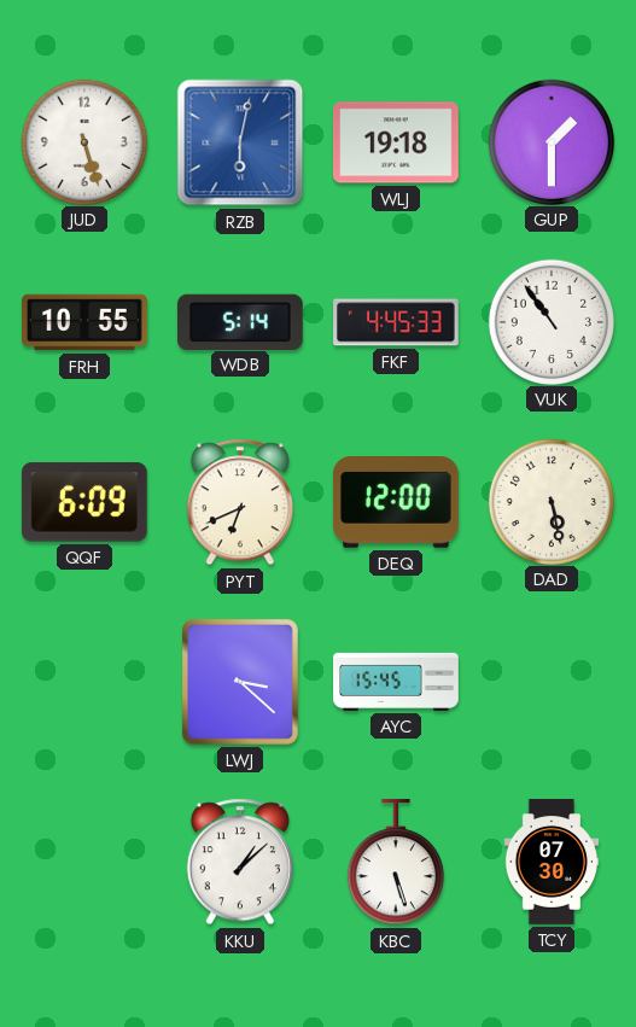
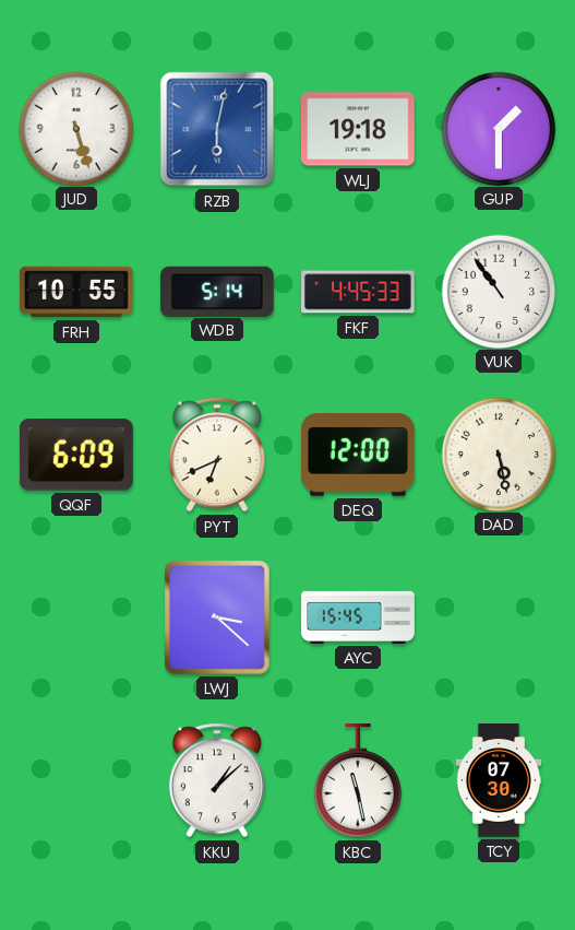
KBC: 5:27 -> 11:28
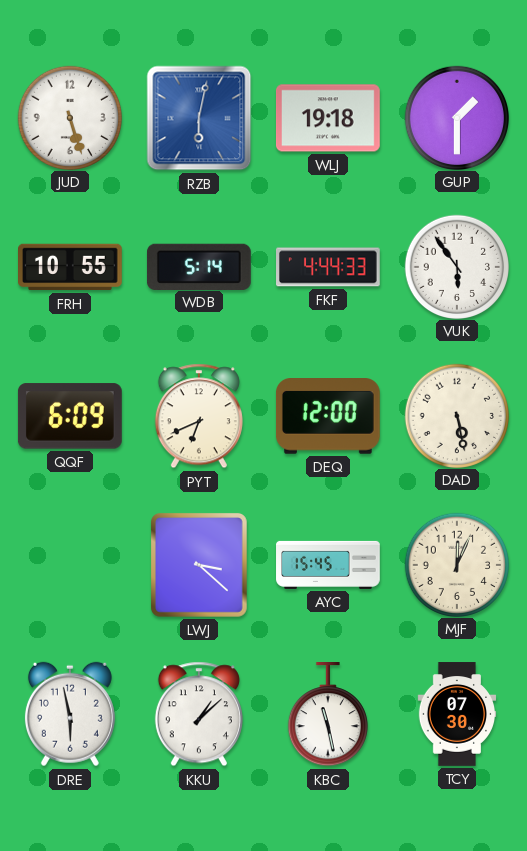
FKF: 4:45 -> 4:44
VUK: 10:54 -> 5:54
MJF: none -> 12:04
DRE: none -> 5:58
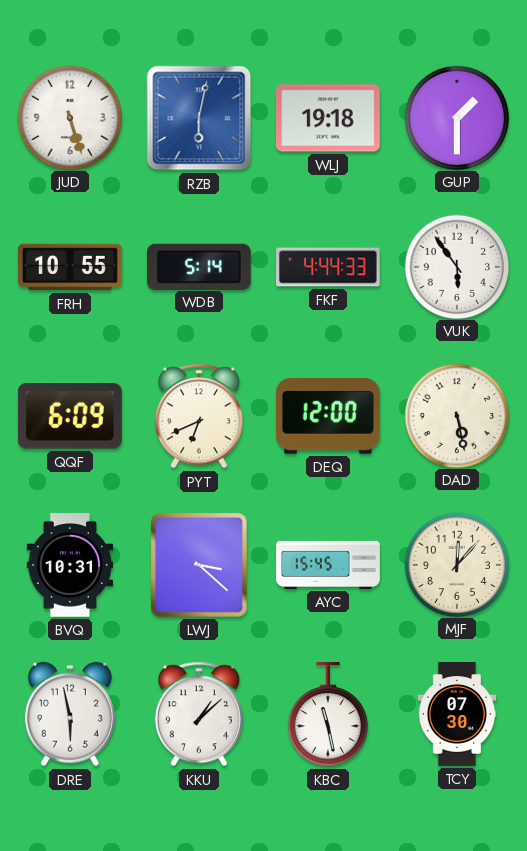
BVQ: none -> 10:31
MJF: 12:04 -> 12:07
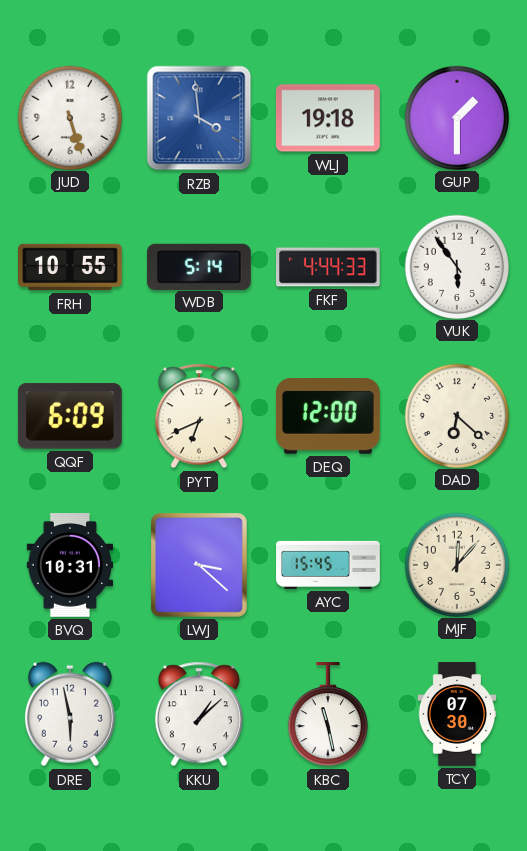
RZB: 6:02 -> 3:59
DAD: 5:28 -> 6:22
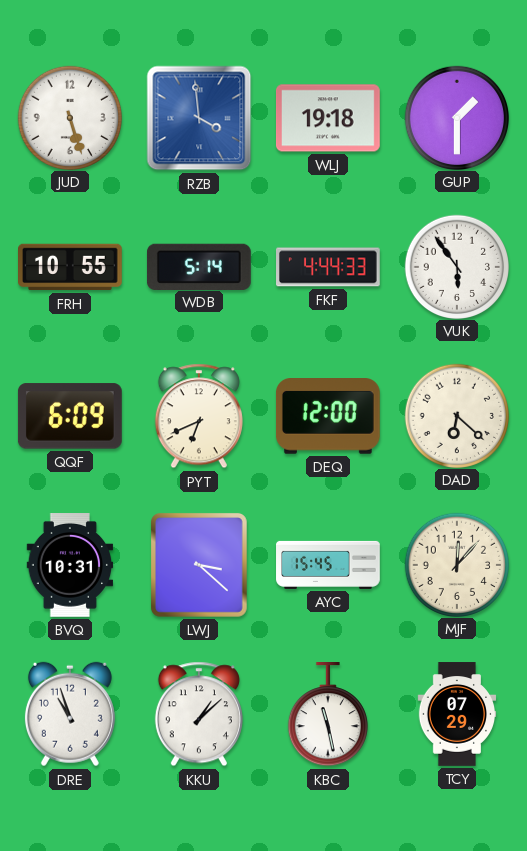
DRE: 5:58 -> 10:57
TCY: 07:30 -> 07:29
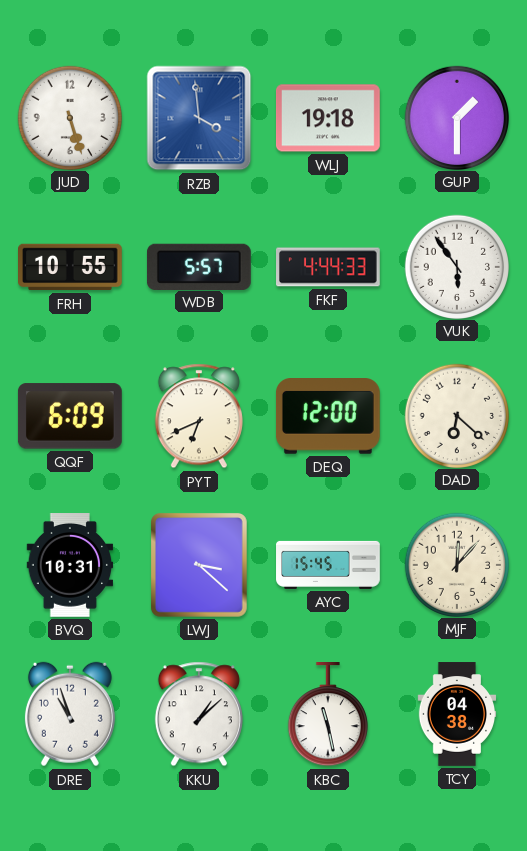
WDB: 5:14 -> 5:57
TCY: 07:29 -> 04:38
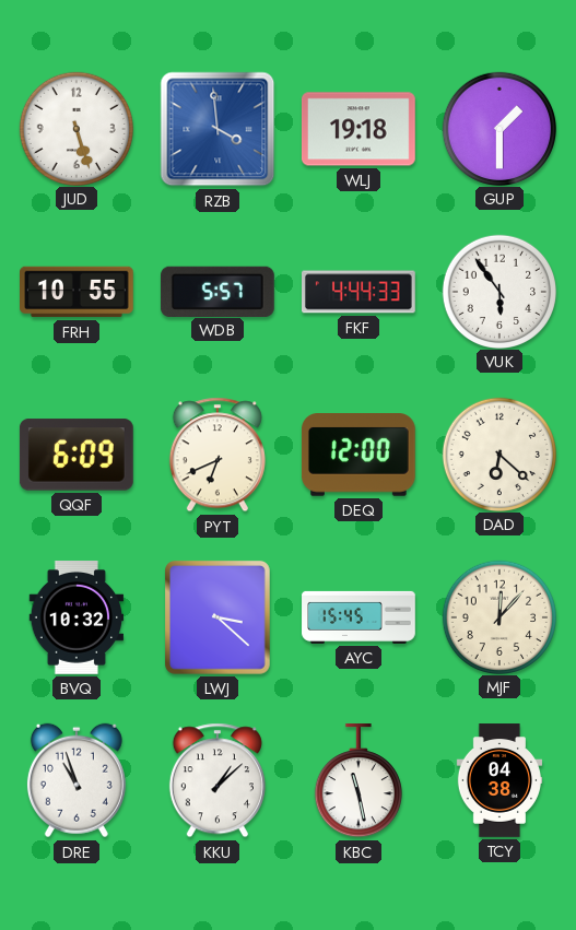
BVQ: 10:31 -> 10:32
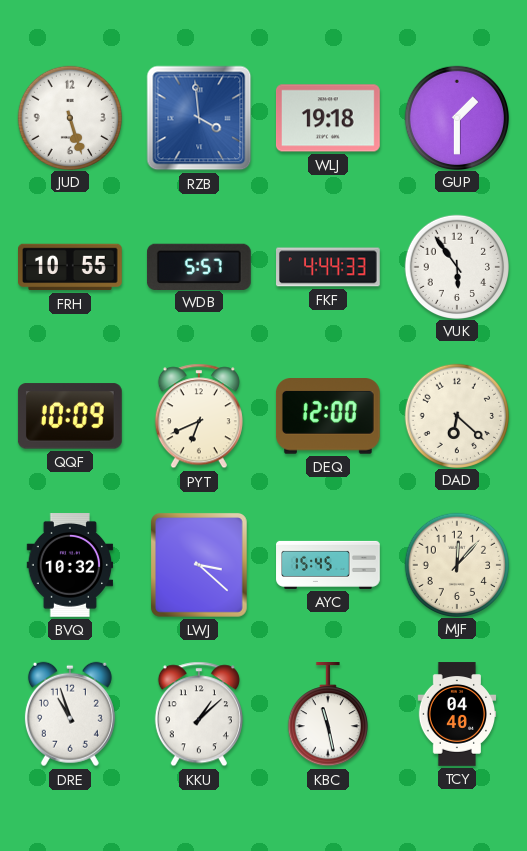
QQF: 6:09 -> 10:09
TCY: 04:38 -> 04:40
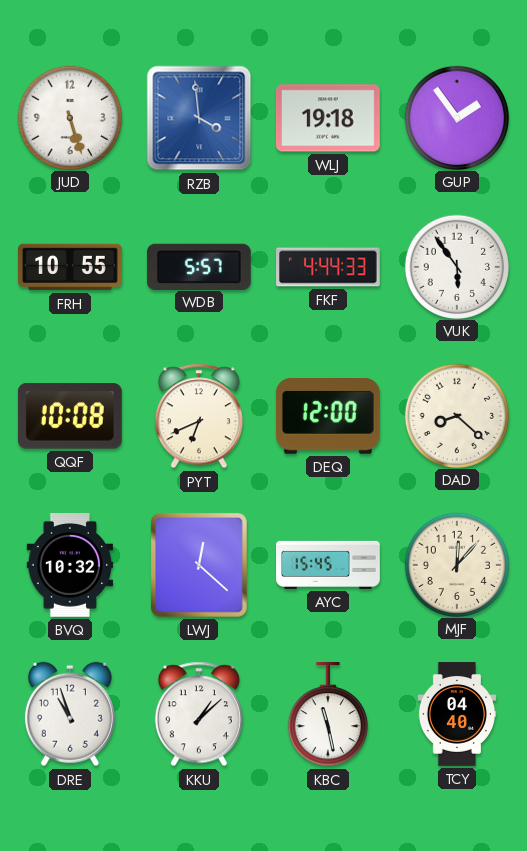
GUP: 1:30 -> 1:54
QQF: 10:09 -> 10:08
DAD: 6:22 -> 8:22
LWJ: 3:22 -> 12:22
